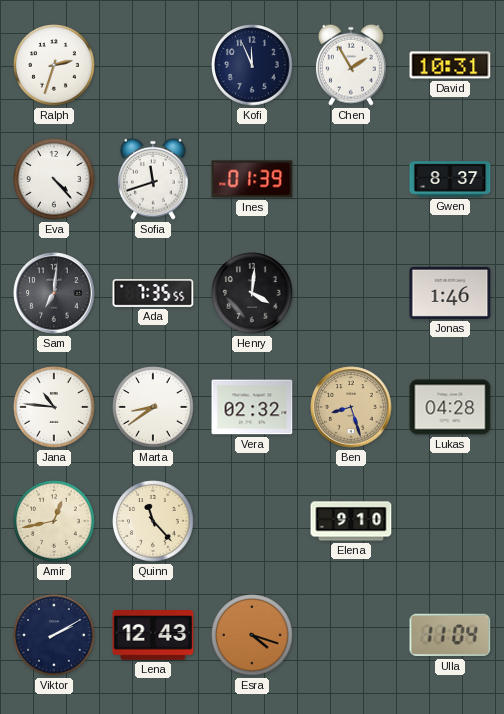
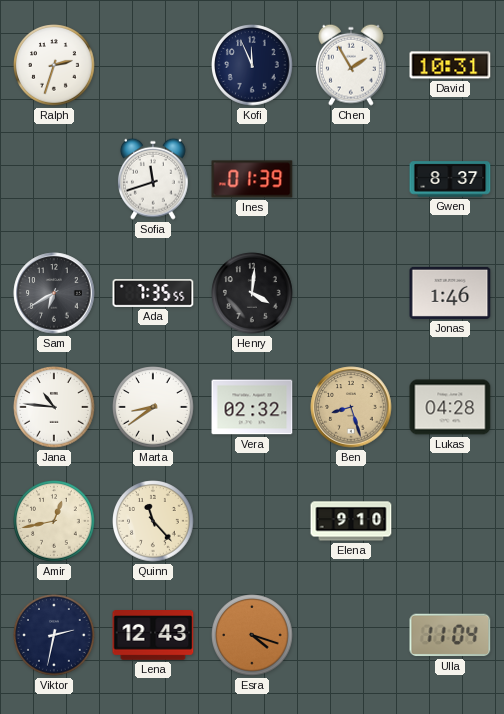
Eva: 4:23 -> none
Sam: 7:01 -> 6:40
Viktor: 2:10 -> 2:32
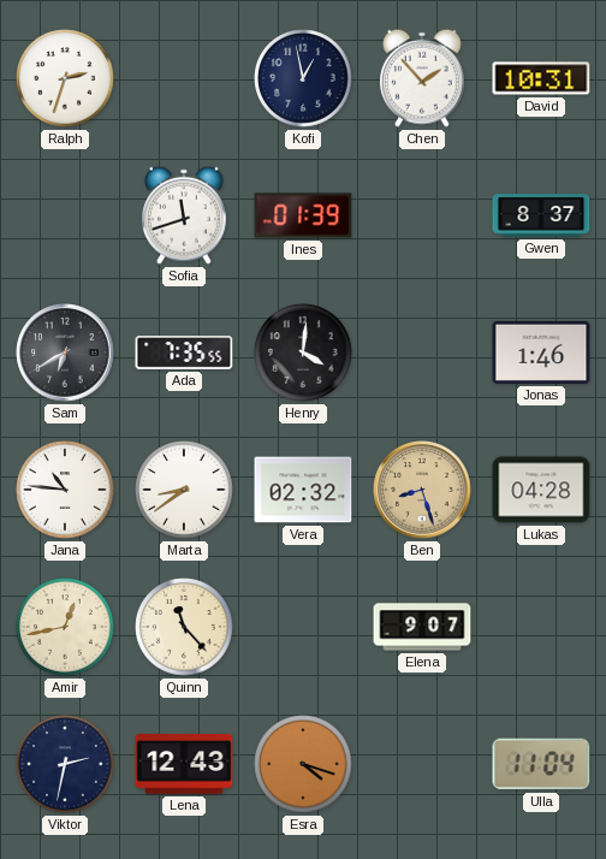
Kofi: 11:56 -> 12:58
Chen: 1:55 -> 1:53
Elena: 9:10 -> 9:07
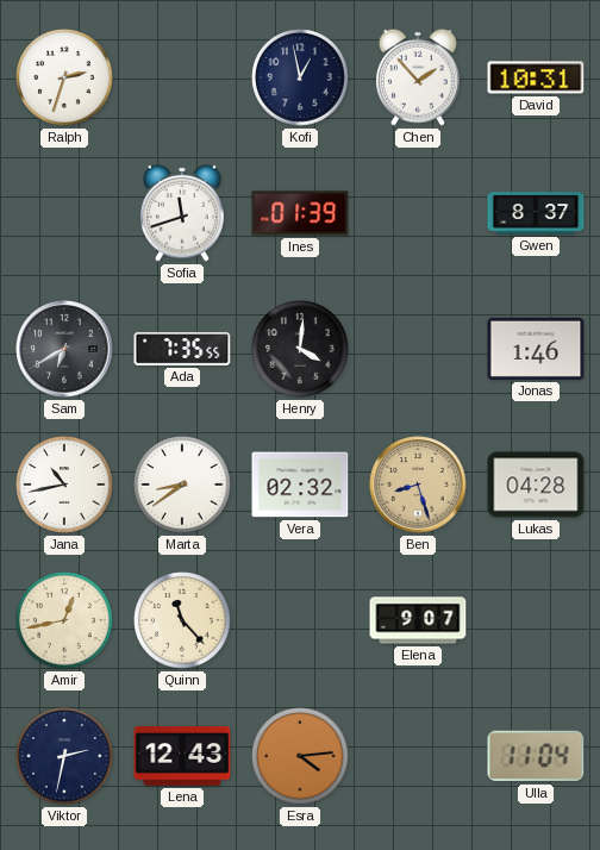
Jana: 10:46 -> 10:43
Esra: 4:18 -> 4:14
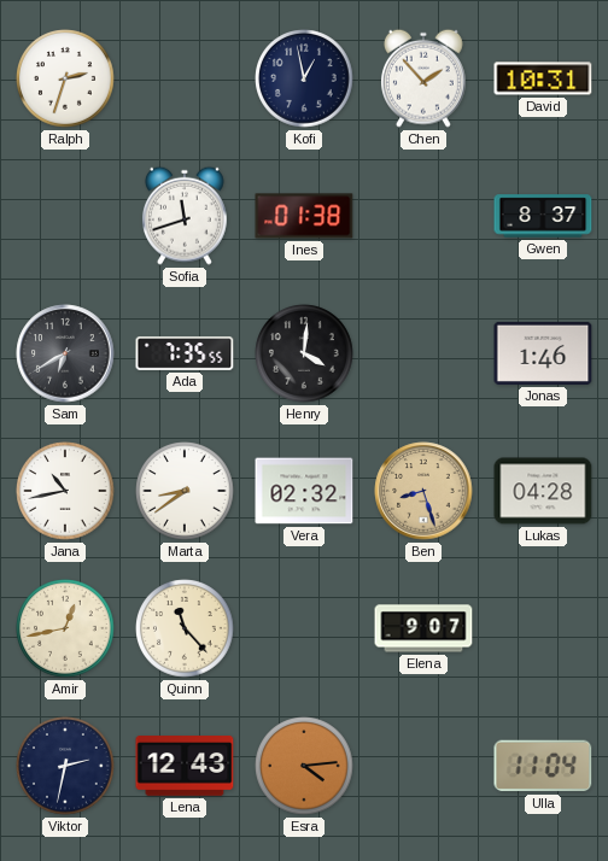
Ines: 01:39 -> 01:38
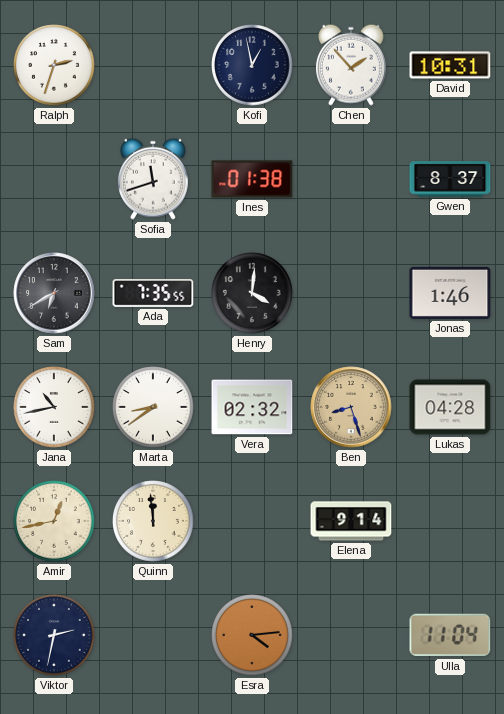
Quinn: 11:23 -> 11:59
Elena: 9:07 -> 9:14
Lena: 12:43 -> none
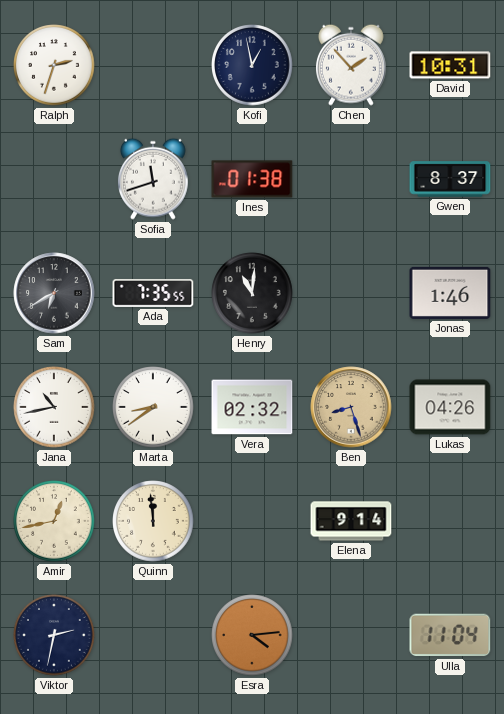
Henry: 4:01 -> 11:01
Lukas: 04:28 -> 04:26
